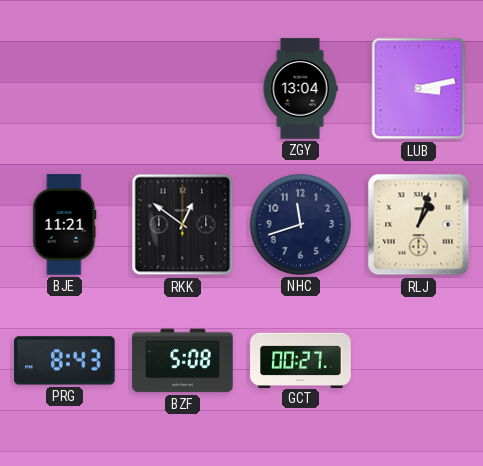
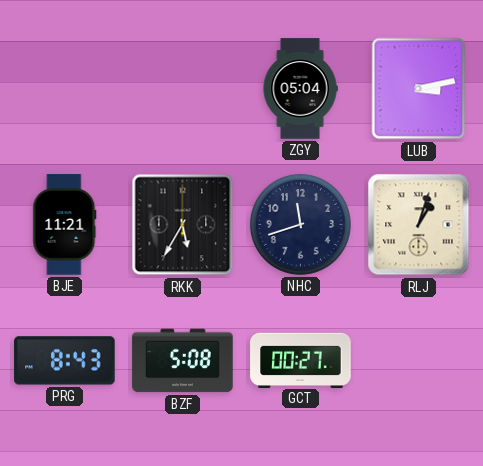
ZGY: 13:04 -> 05:04
RKK: 12:51 -> 5:35
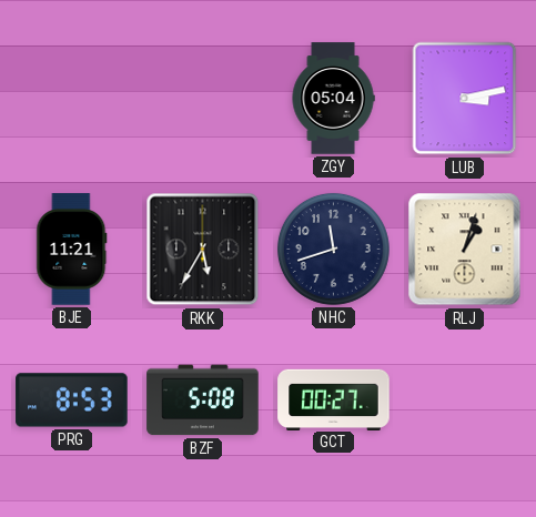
PRG: 8:43 -> 8:53
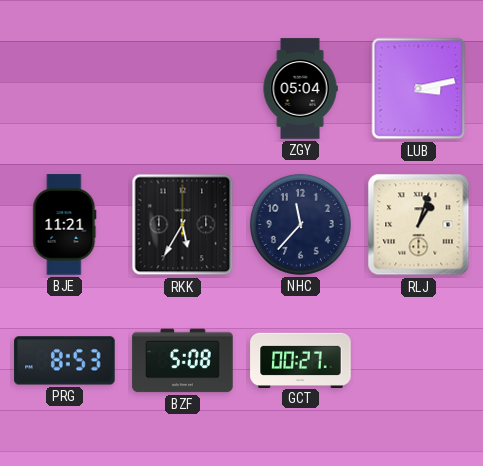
NHC: 11:42 -> 11:37
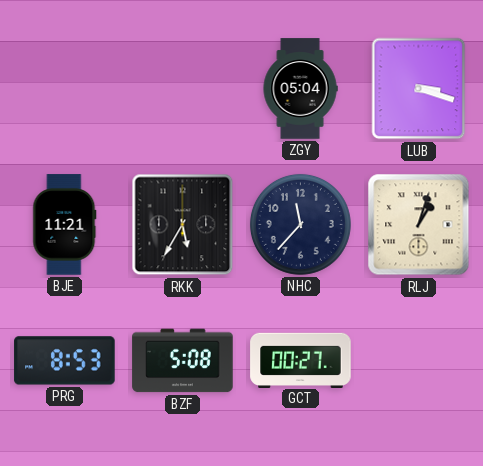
LUB: 3:13 -> 3:18
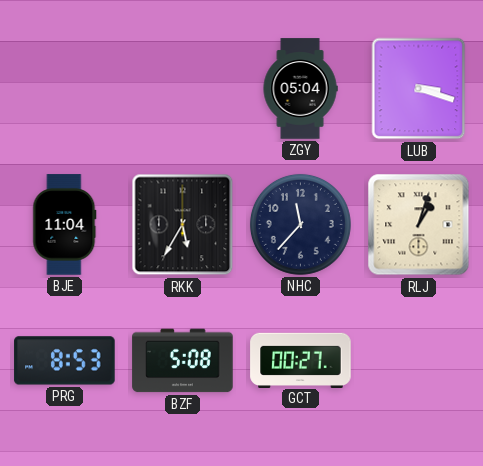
BJE: 11:21 -> 11:04
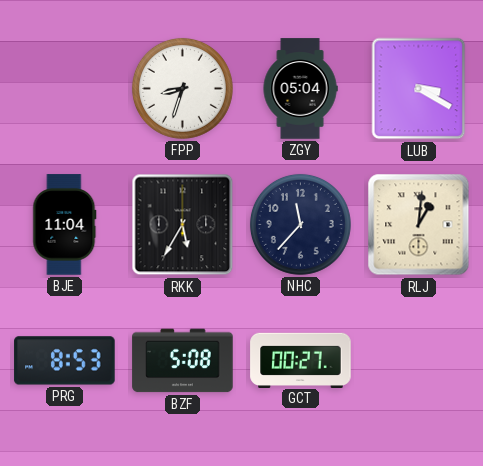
FPP: none -> 8:33
LUB: 3:18 -> 3:20
RLJ: 1:03 -> 1:01
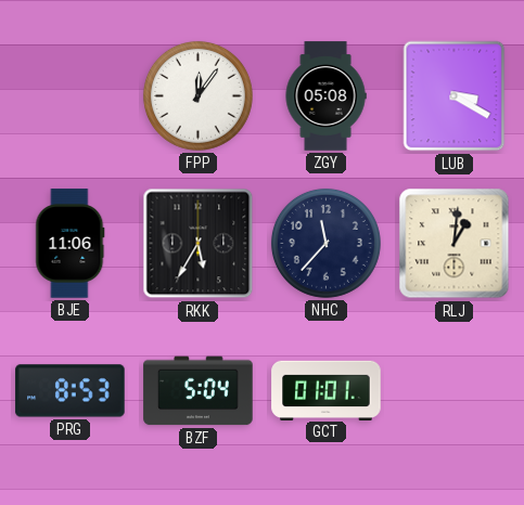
FPP: 8:33 -> 12:06
ZGY: 05:04 -> 05:08
BJE: 11:04 -> 11:06
BZF: 5:08 -> 5:04
GCT: 00:27 -> 01:01
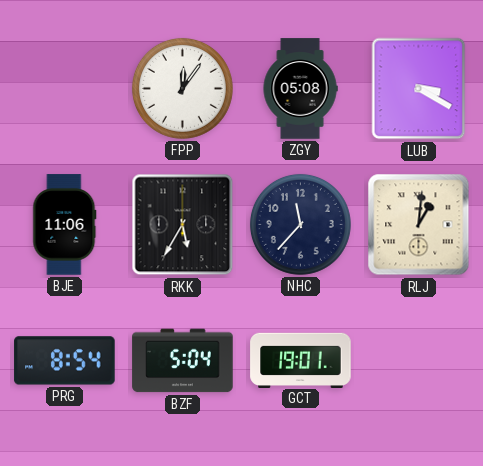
PRG: 8:53 -> 8:54
GCT: 01:01 -> 19:01
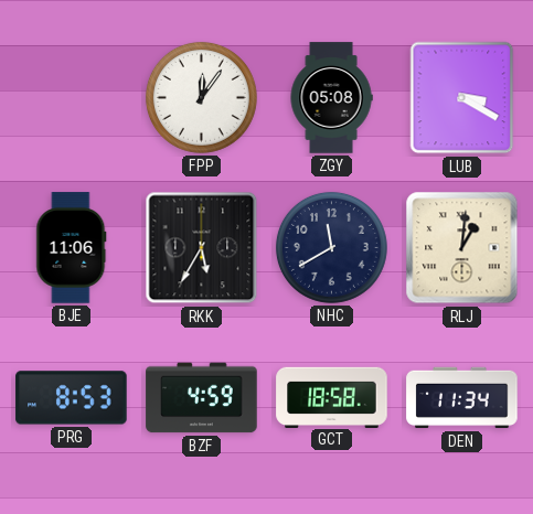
NHC: 11:37 -> 11:40
PRG: 8:54 -> 8:53
BZF: 5:04 -> 4:59
GCT: 19:01 -> 18:58
DEN: none -> 11:34
